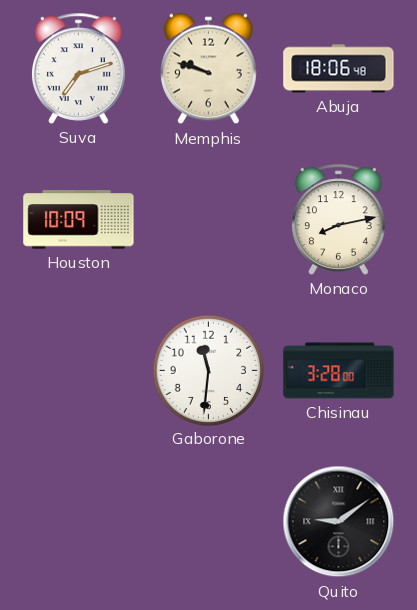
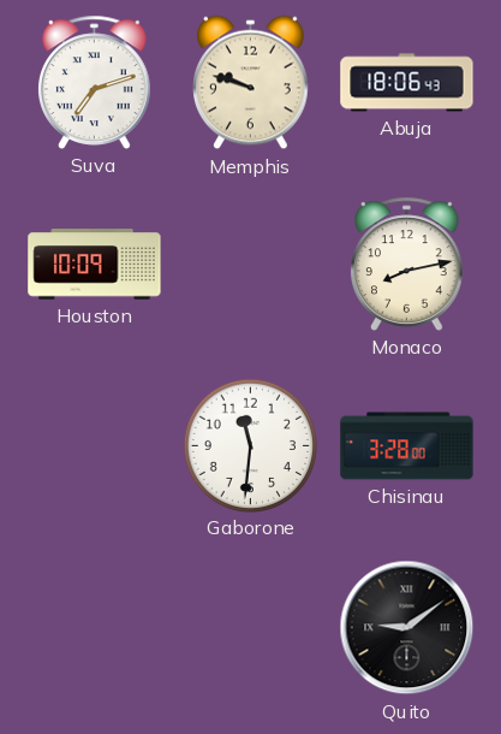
Abuja: 18:06:48 -> 18:06:43
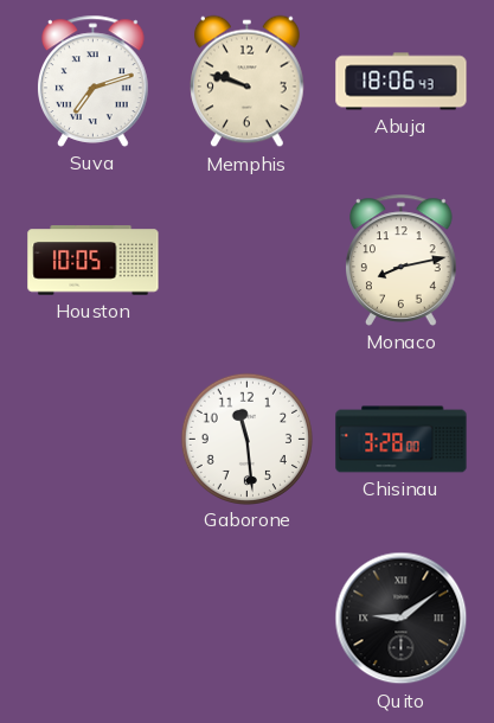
Houston: 10:09 -> 10:05
Gaborone: 11:31 -> 11:29
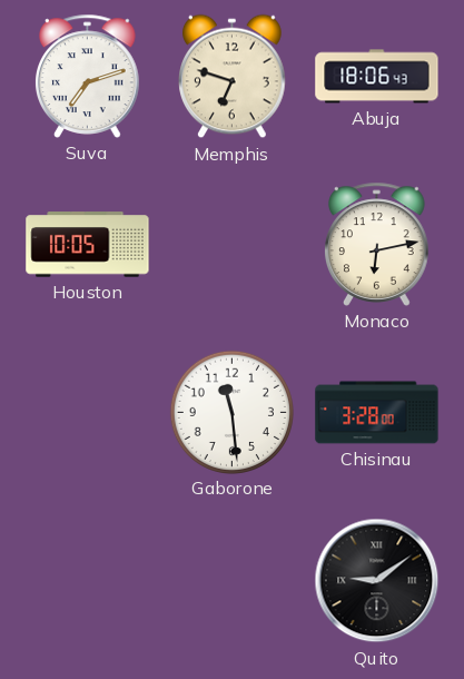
Memphis: 9:48 -> 6:48
Monaco: 8:13 -> 6:13
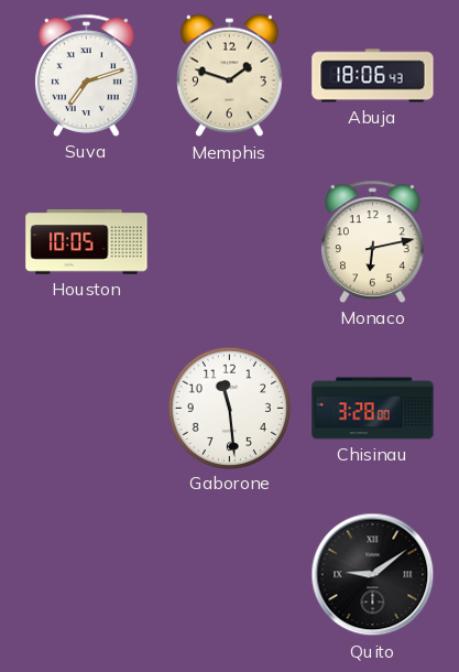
Memphis: 6:48 -> 1:48
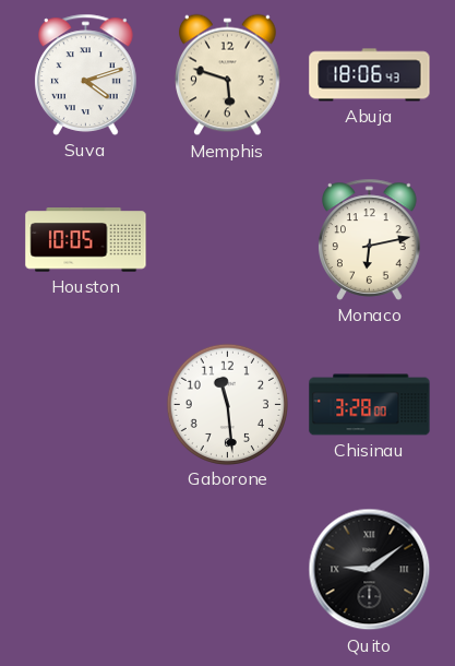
Suva: 7:12 -> 4:12
Memphis: 1:48 -> 5:48
